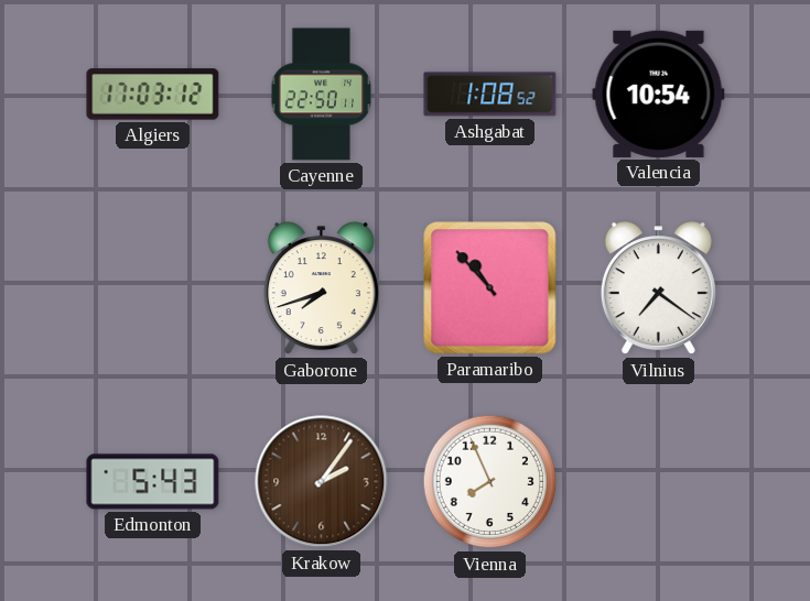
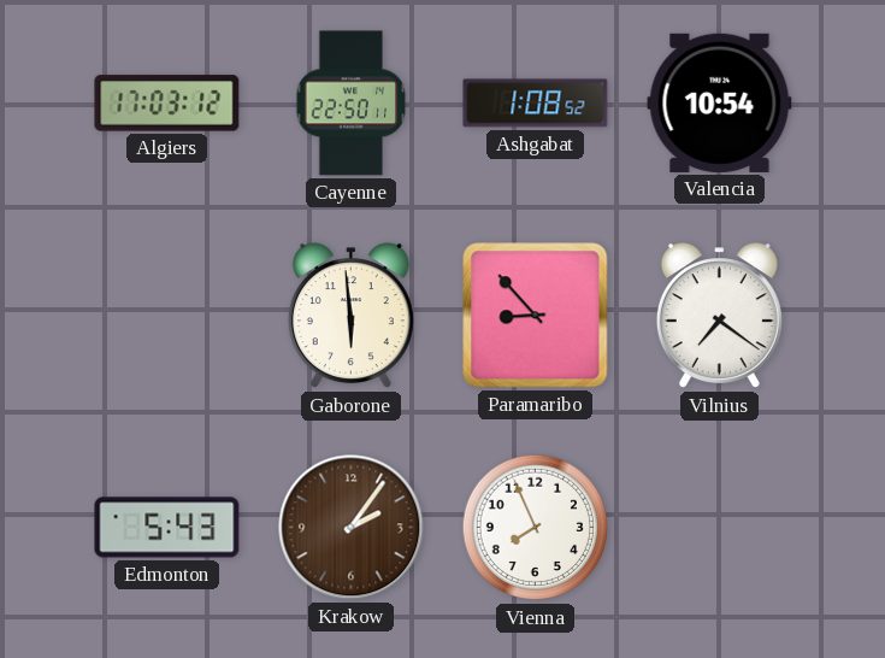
Gaborone: 7:42 -> 5:59
Paramaribo: 10:53 -> 8:53
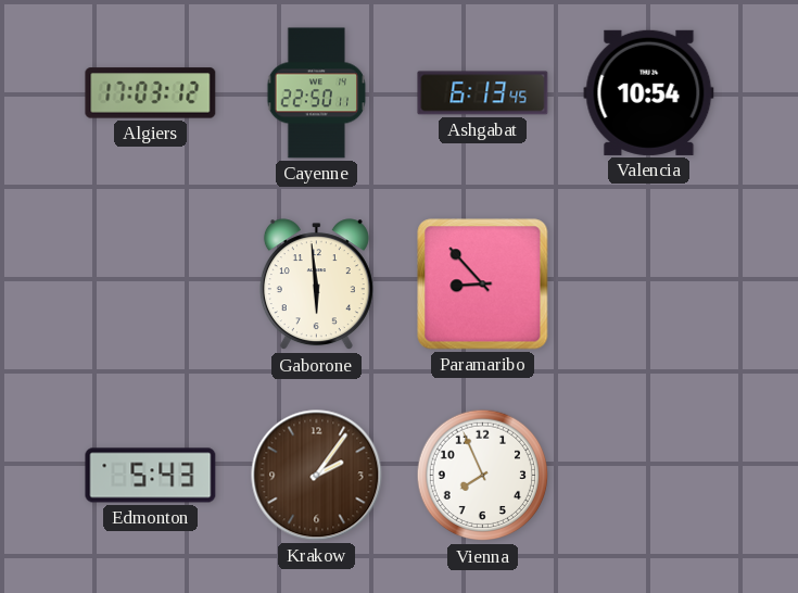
Ashgabat: 1:08 -> 6:13
Vilnius: 7:21 -> none
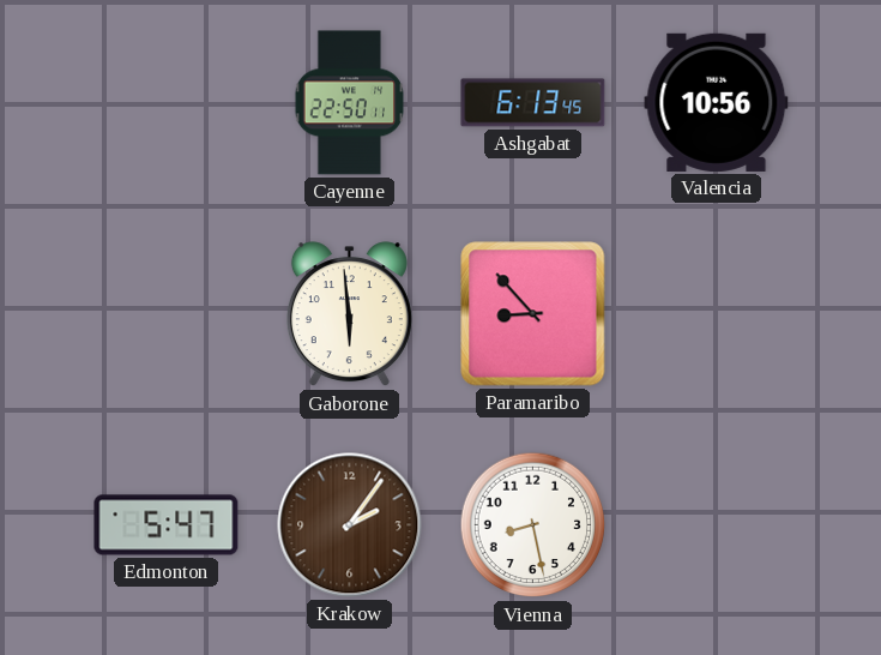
Algiers: 17:03 -> none
Valencia: 10:54 -> 10:56
Edmonton: 5:43 -> 5:47
Vienna: 7:56 -> 8:28
